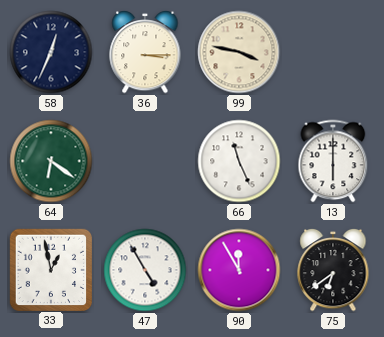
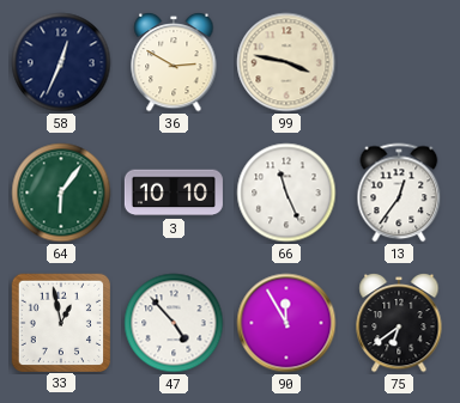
36: 3:15 -> 2:50
64: 6:21 -> 6:06
3: none -> 10:10
13: 6:00 -> 12:36
47: 4:55 -> 4:53
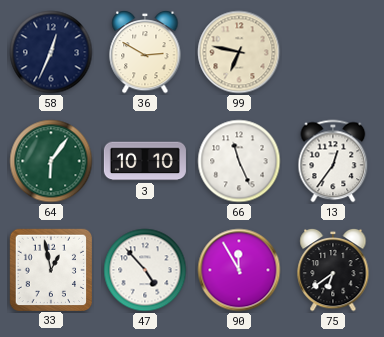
99: 3:47 -> 6:47
